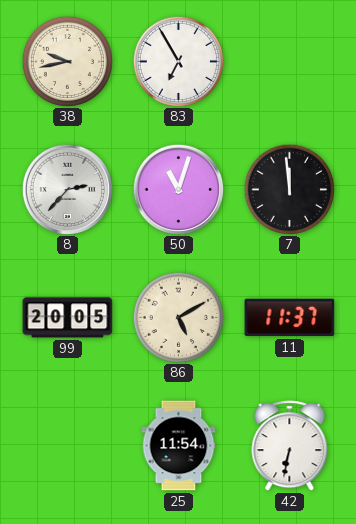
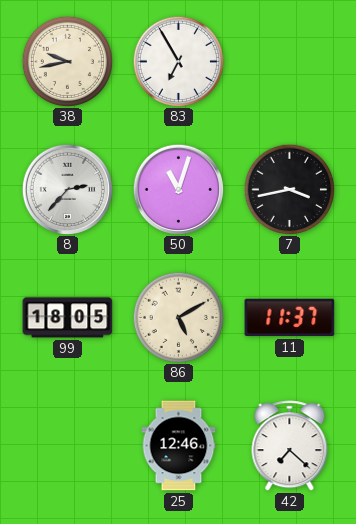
7: 11:59 -> 3:43
99: 20:05 -> 18:05
25: 11:54 -> 12:46
42: 6:32 -> 7:22
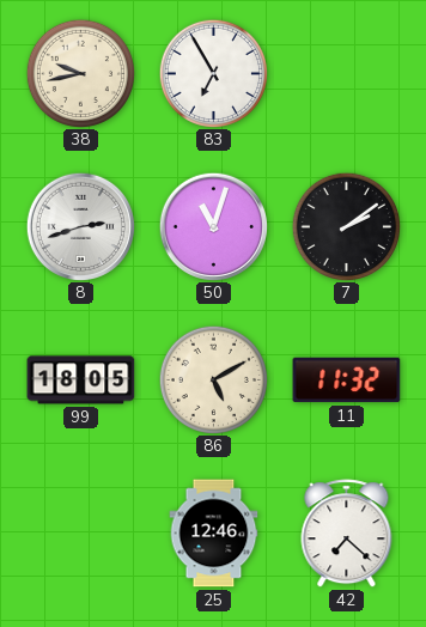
8: 2:37 -> 2:42
7: 3:43 -> 2:09
11: 11:37 -> 11:32
